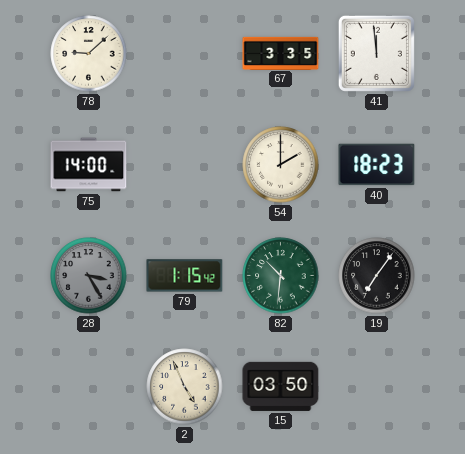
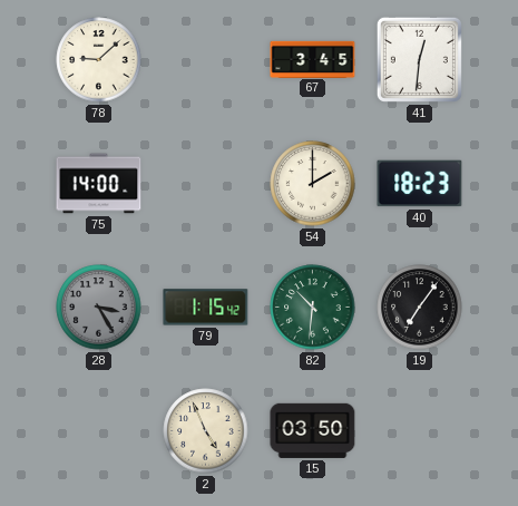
67: 3:35 -> 3:45
41: 11:59 -> 12:31
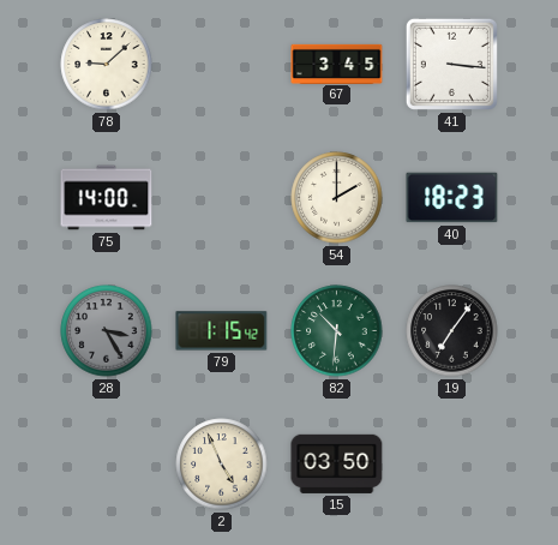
41: 12:31 -> 3:16
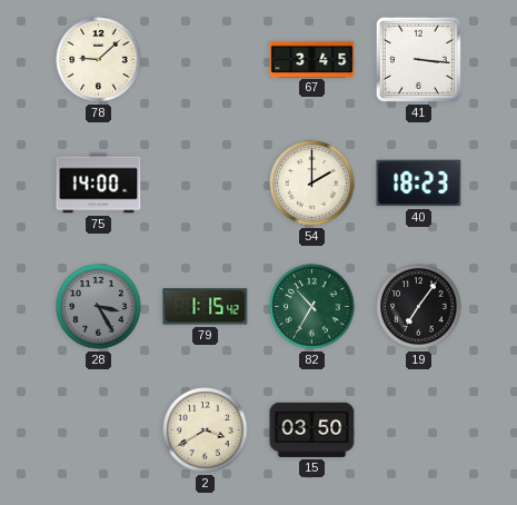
82: 10:31 -> 10:35
2: 4:56 -> 3:40
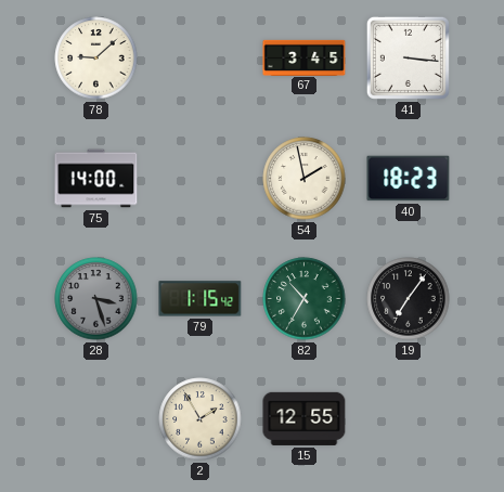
54: 2:00 -> 1:58
28: 3:25 -> 3:27
2: 3:40 -> 1:55
15: 03:50 -> 12:55
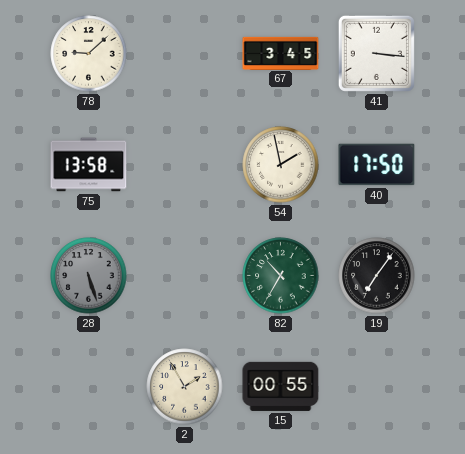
75: 14:00 -> 13:58
40: 18:23 -> 17:50
28: 3:27 -> 5:27
79: 1:15 -> none
15: 12:55 -> 00:55
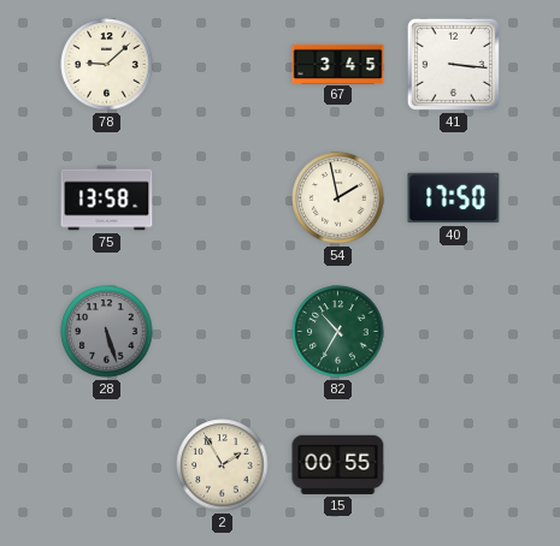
19: 7:06 -> none
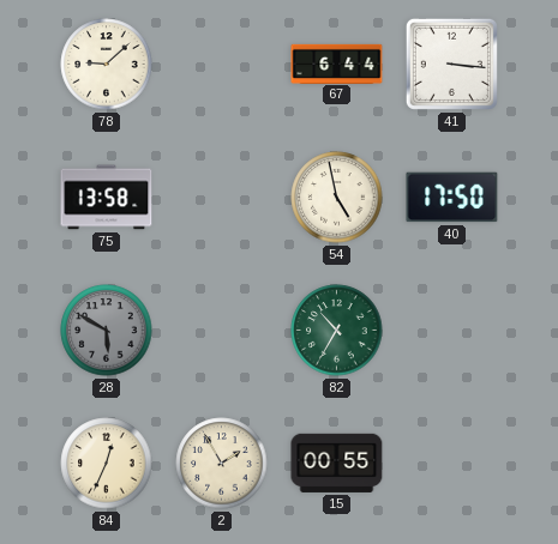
67: 3:45 -> 6:44
54: 1:58 -> 4:58
28: 5:27 -> 5:50
84: none -> 12:34
